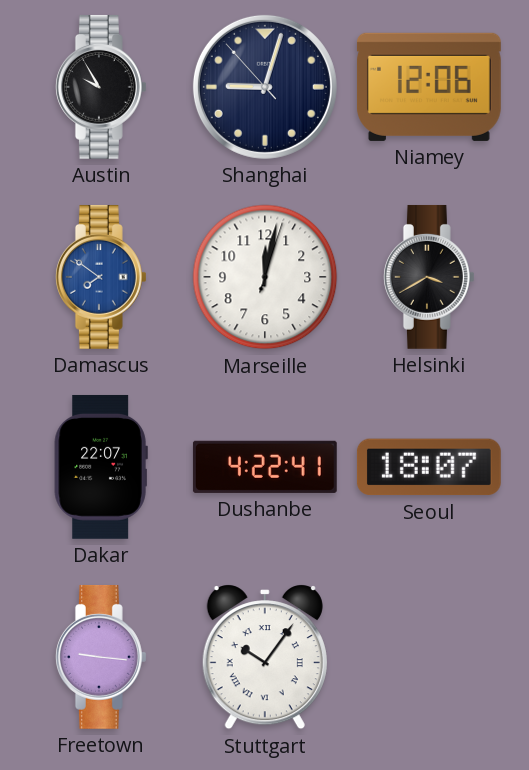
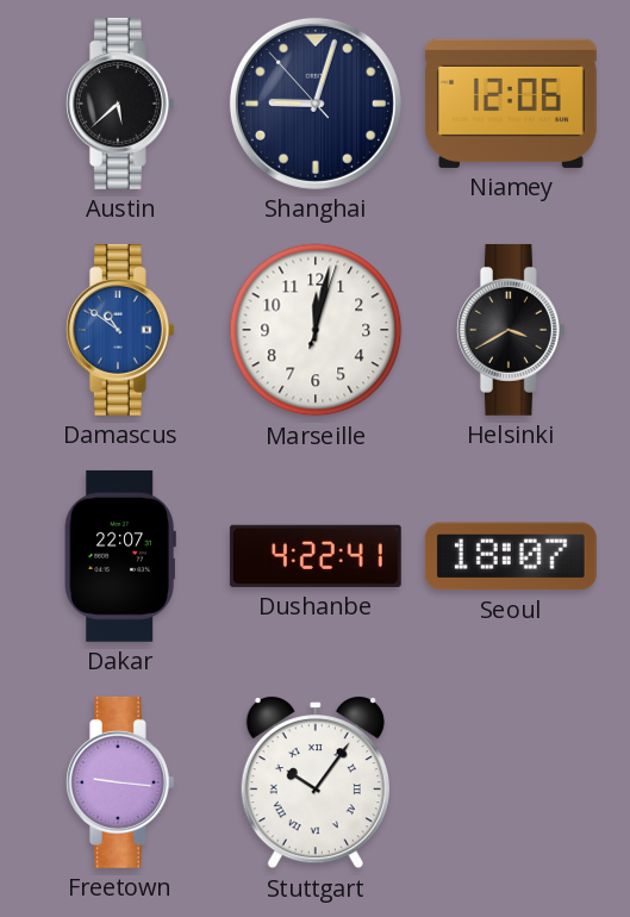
Austin: 9:55 -> 5:38
Damascus: 7:51 -> 10:51
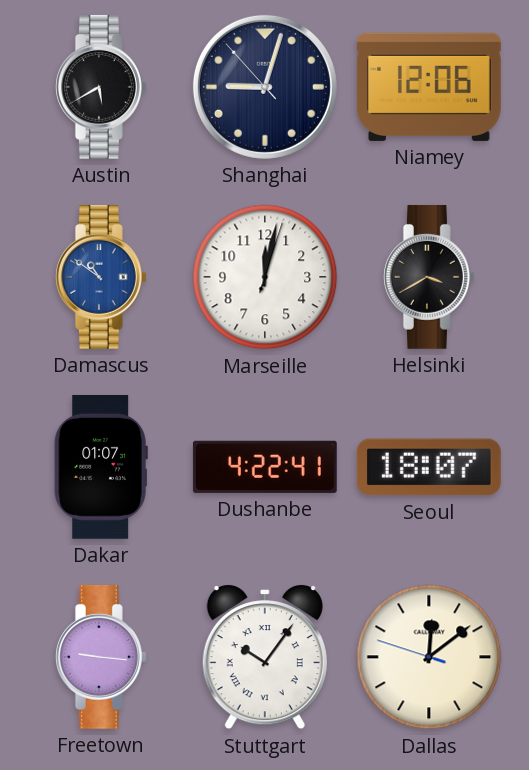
Austin: 5:38 -> 5:40
Dakar: 22:07 -> 01:07
Dallas: none -> 12:08
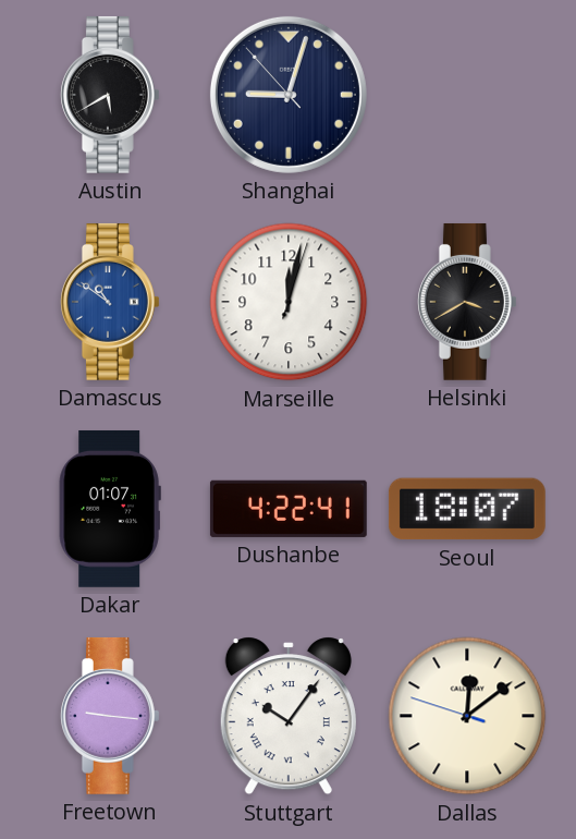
Niamey: 12:06 -> none
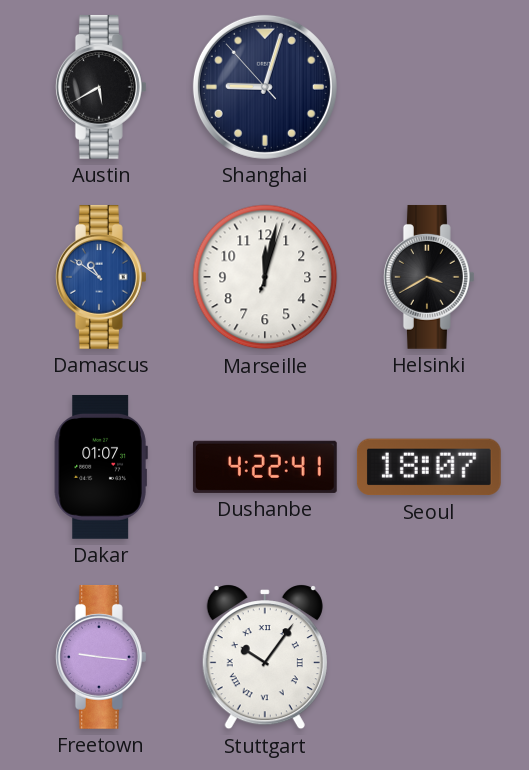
Dallas: 12:08 -> none
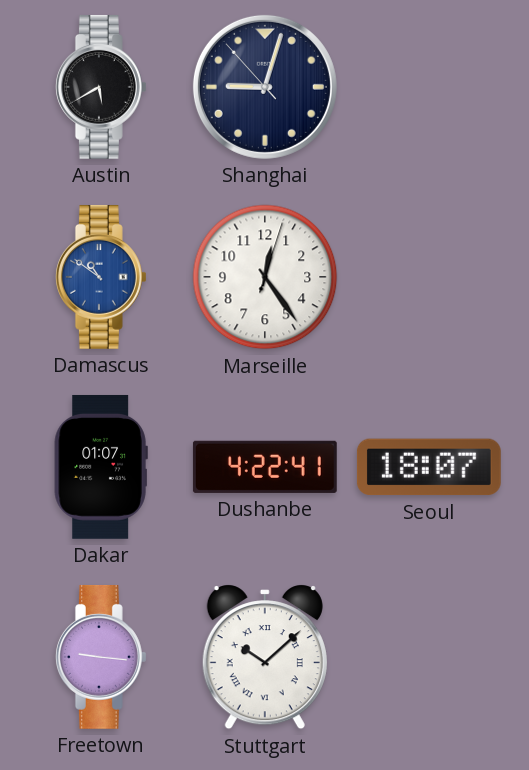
Marseille: 12:02 -> 12:24
Helsinki: 3:40 -> none
Stuttgart: 10:06 -> 10:08
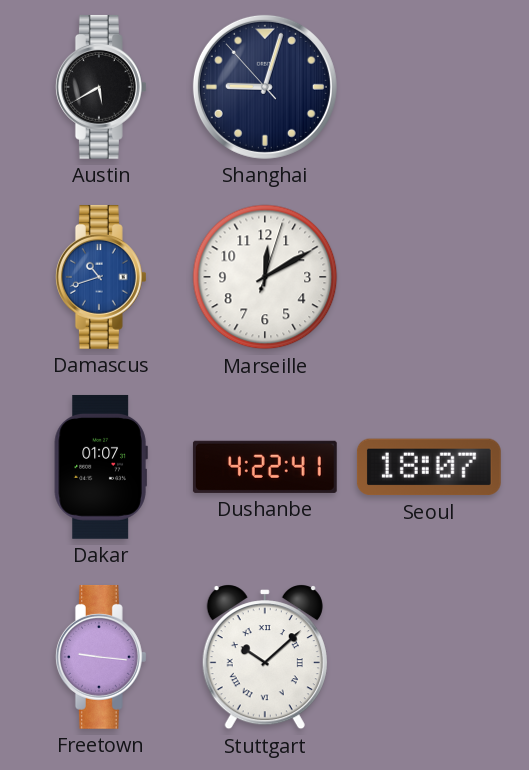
Damascus: 10:51 -> 10:42
Marseille: 12:24 -> 12:10
